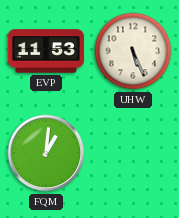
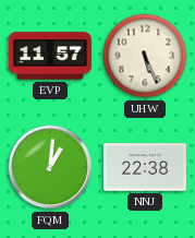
EVP: 11:53 -> 11:57
NNJ: none -> 22:38
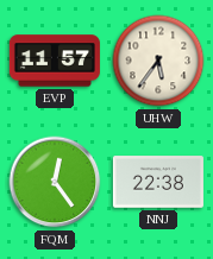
UHW: 5:26 -> 5:36
FQM: 1:01 -> 12:24
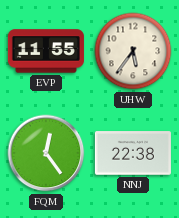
EVP: 11:57 -> 11:55
